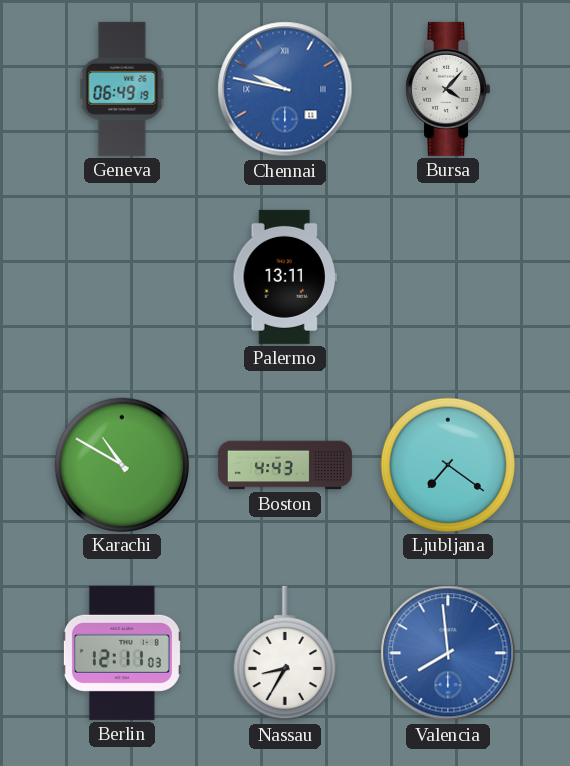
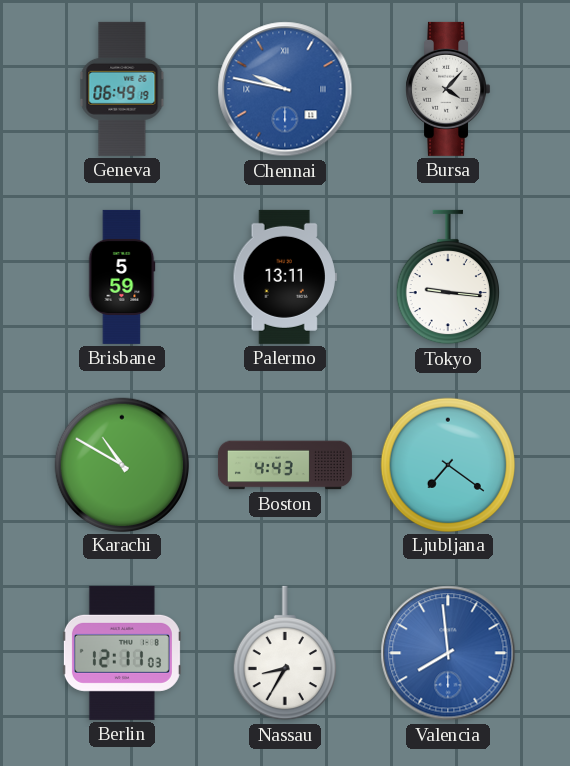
Brisbane: none -> 5:59
Tokyo: none -> 9:16
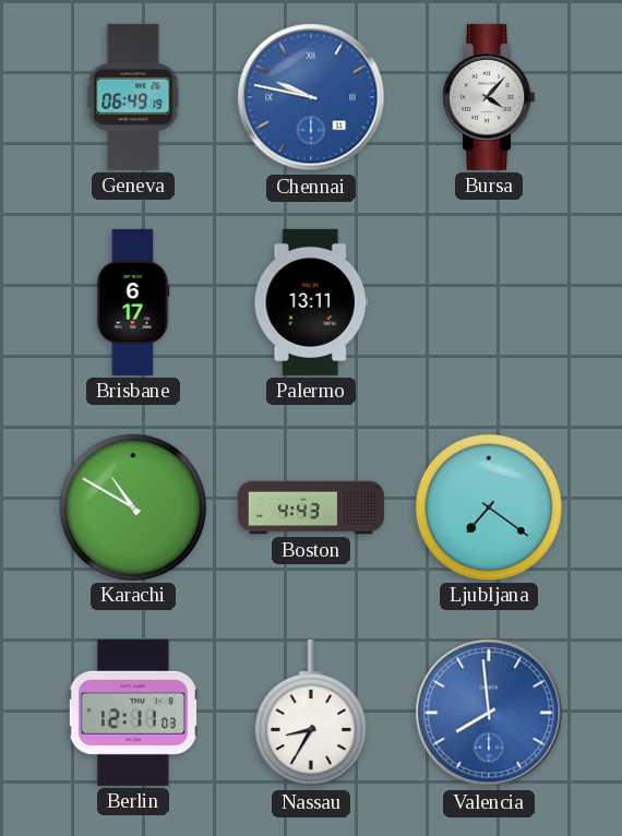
Brisbane: 5:59 -> 6:17
Tokyo: 9:16 -> none
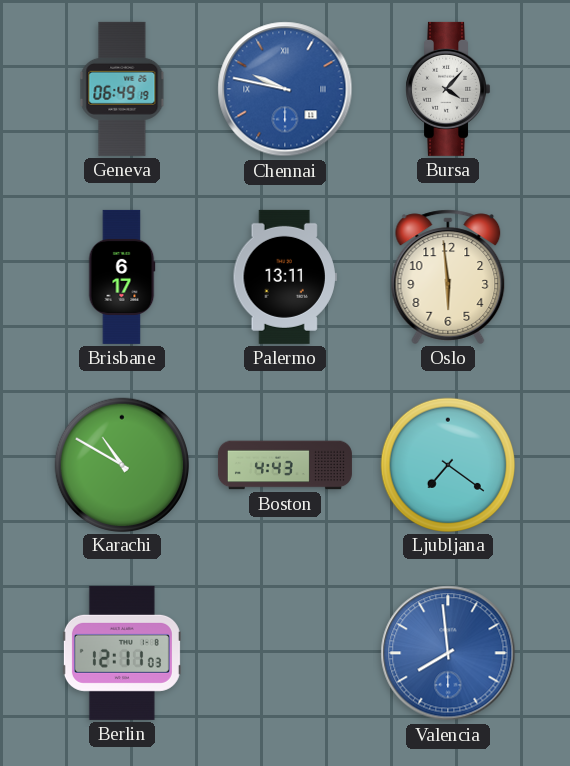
Oslo: none -> 5:59
Nassau: 8:35 -> none
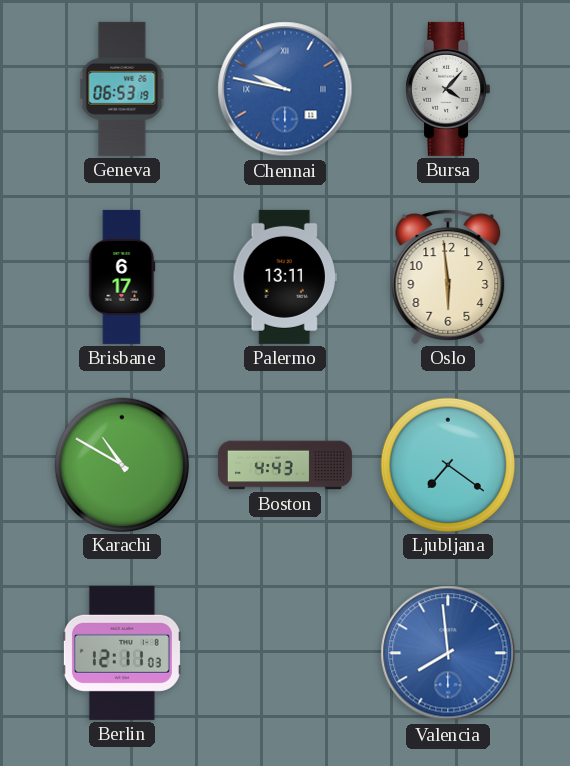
Geneva: 06:49 -> 06:53
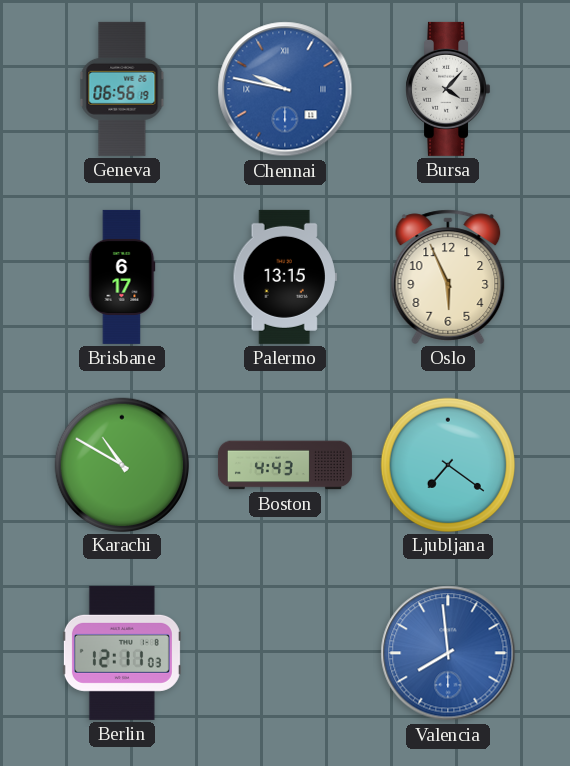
Geneva: 06:53 -> 06:56
Palermo: 13:11 -> 13:15
Oslo: 5:59 -> 5:56
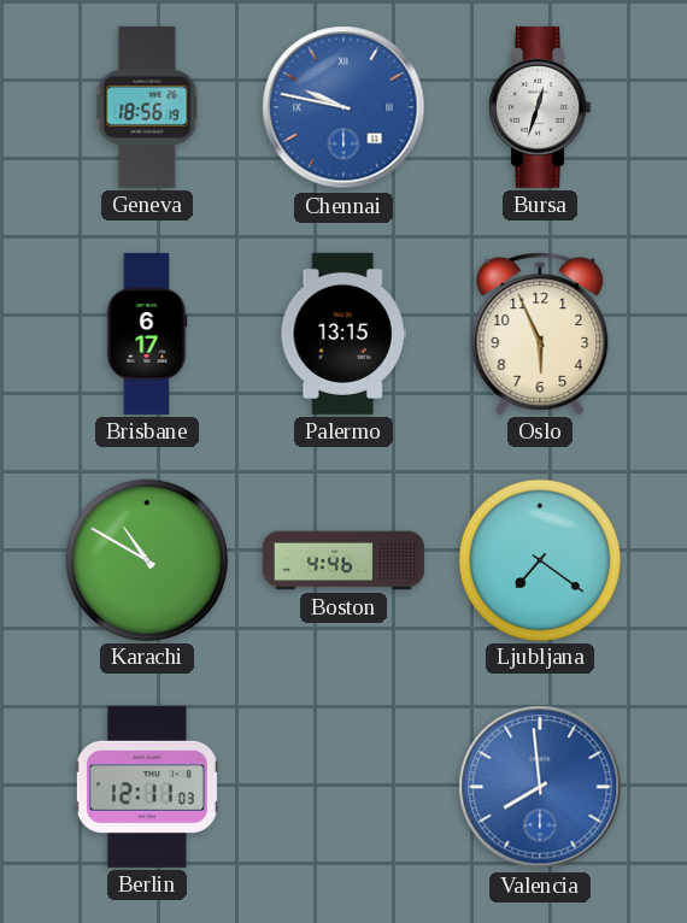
Geneva: 06:56 -> 18:56
Bursa: 4:07 -> 12:33
Boston: 4:43 -> 4:46
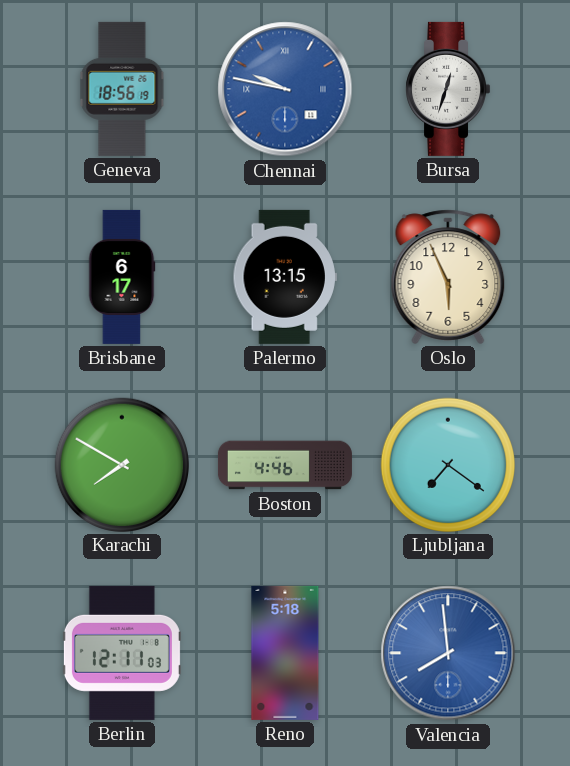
Karachi: 10:50 -> 7:50
Reno: none -> 5:18
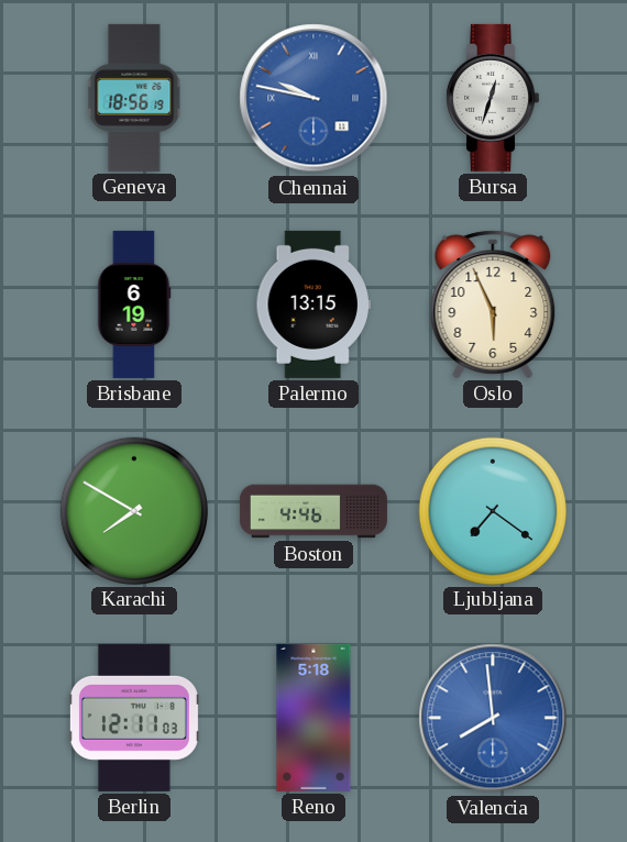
Brisbane: 6:17 -> 6:19
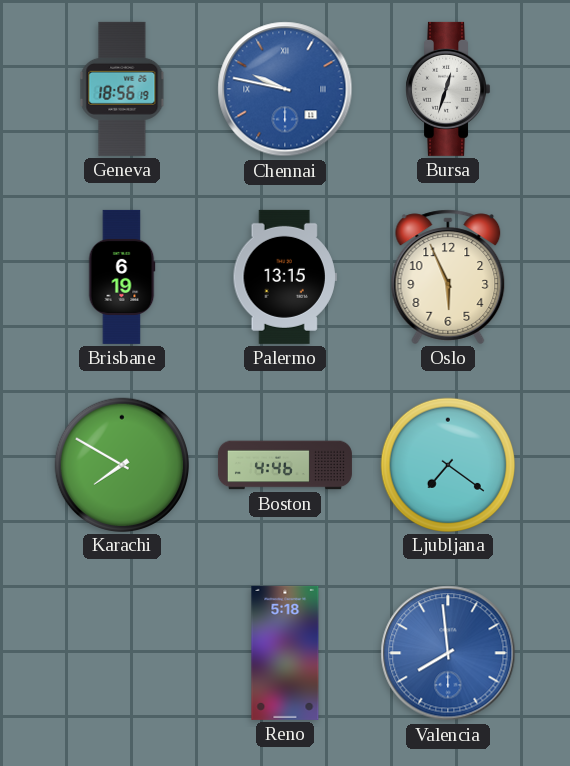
Berlin: 12:11 -> none
